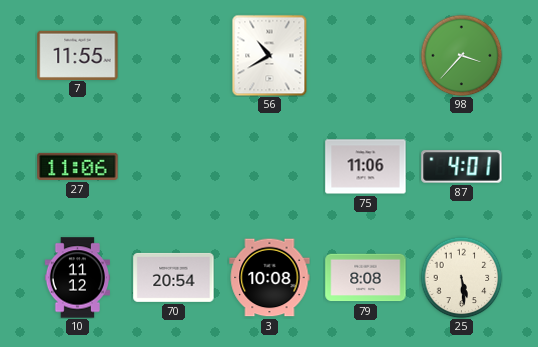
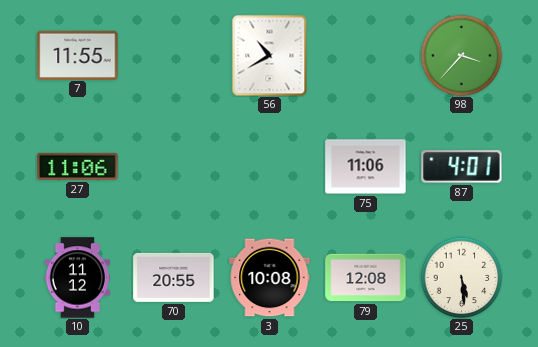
70: 20:54 -> 20:55
79: 8:08 -> 12:08
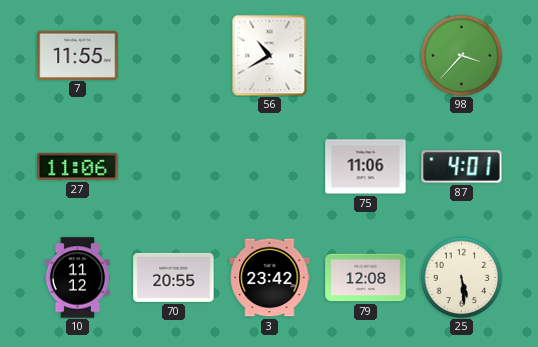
3: 10:08 -> 23:42
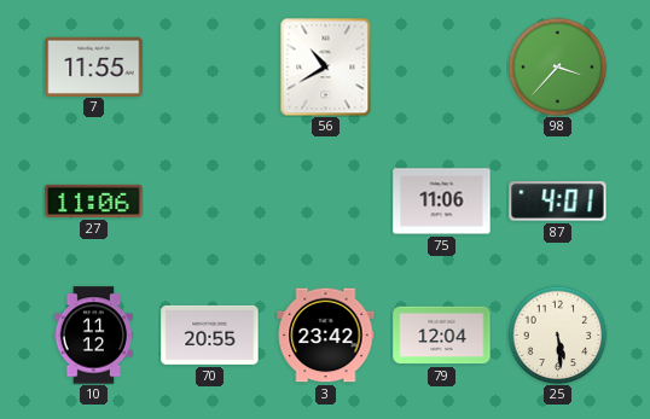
79: 12:08 -> 12:04
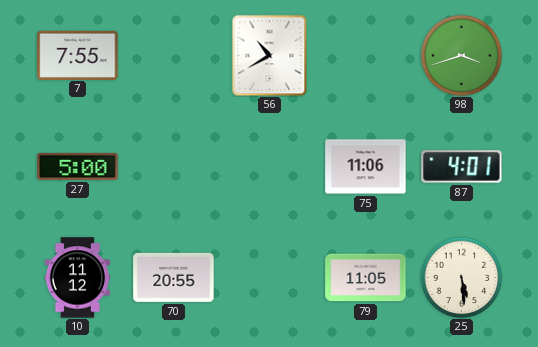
7: 11:55 -> 7:55
98: 3:37 -> 3:42
27: 11:06 -> 5:00
3: 23:42 -> none
79: 12:04 -> 11:05
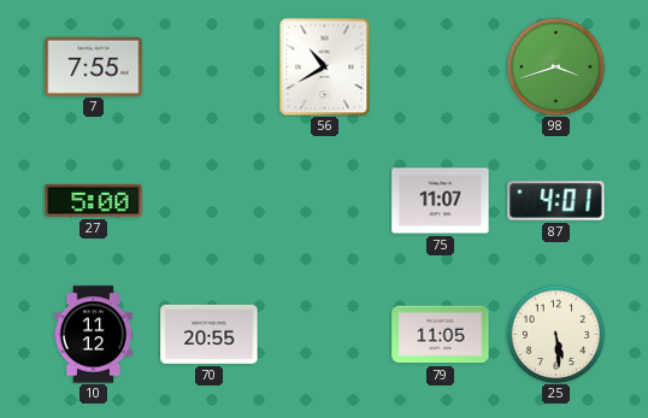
75: 11:06 -> 11:07
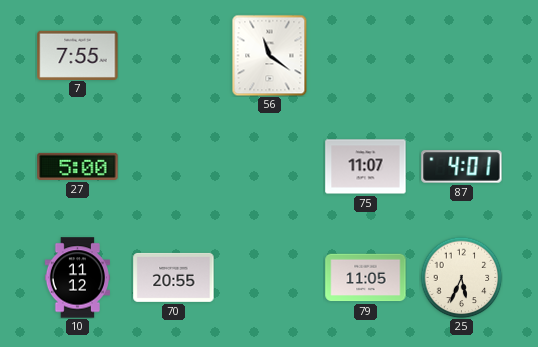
56: 10:40 -> 11:21
98: 3:42 -> none
25: 5:29 -> 5:34
